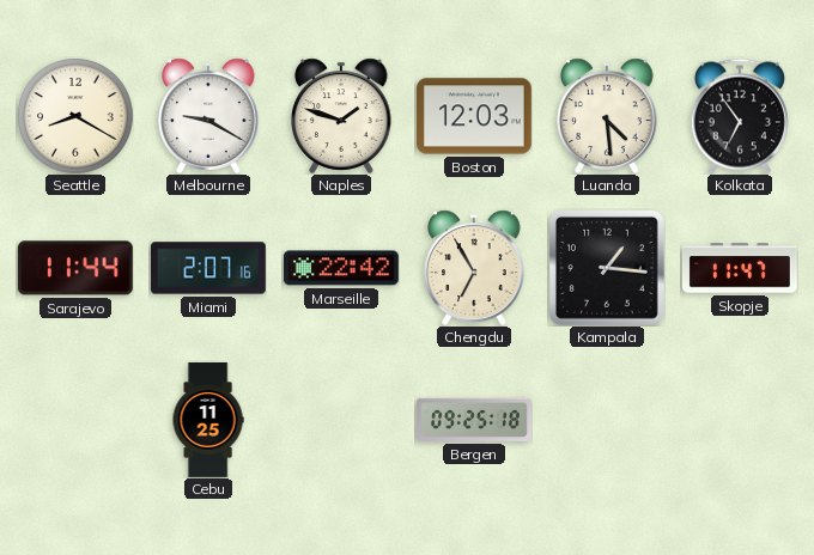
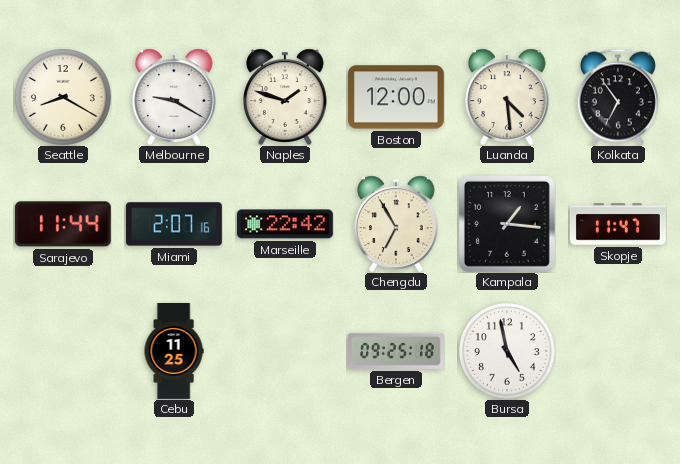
Boston: 12:03 -> 12:00
Bursa: none -> 4:58
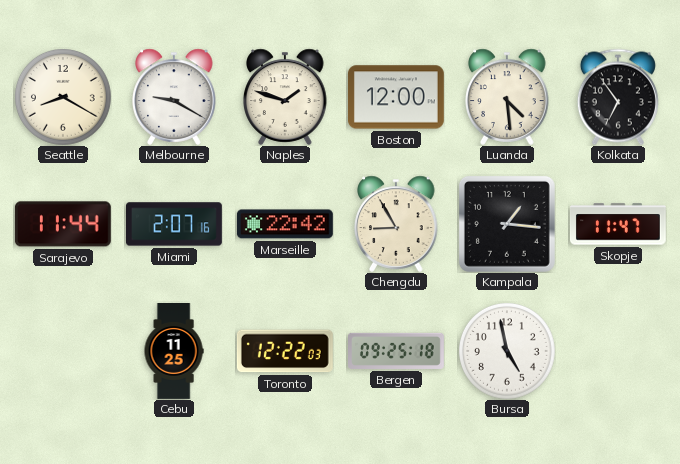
Chengdu: 6:55 -> 8:55
Toronto: none -> 12:22
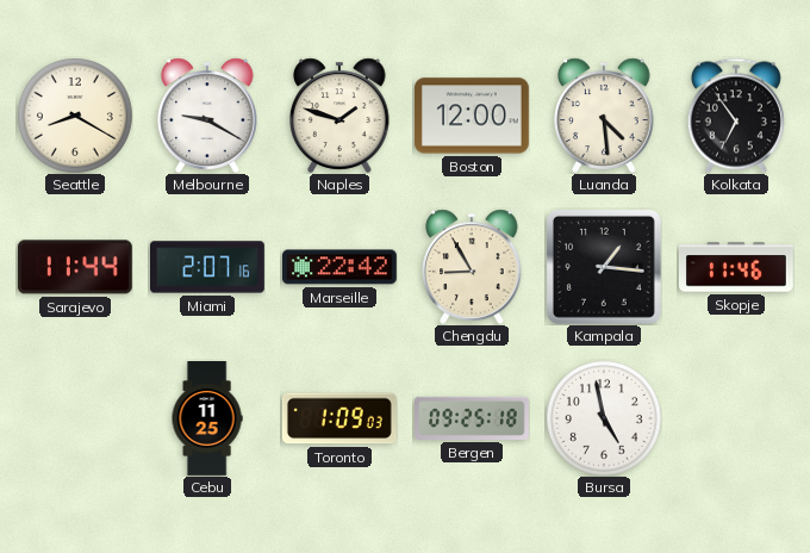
Skopje: 11:47 -> 11:46
Toronto: 12:22 -> 1:09
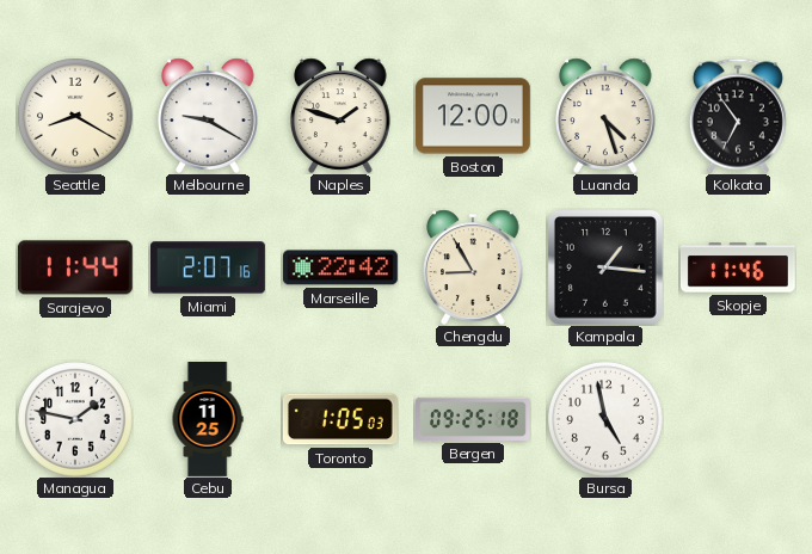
Luanda: 4:29 -> 4:27
Managua: none -> 1:47
Toronto: 1:09 -> 1:05
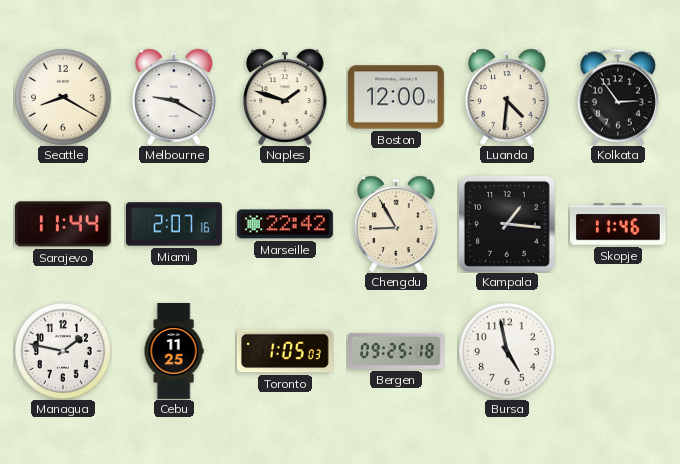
Luanda: 4:27 -> 4:31
Kolkata: 6:54 -> 2:54
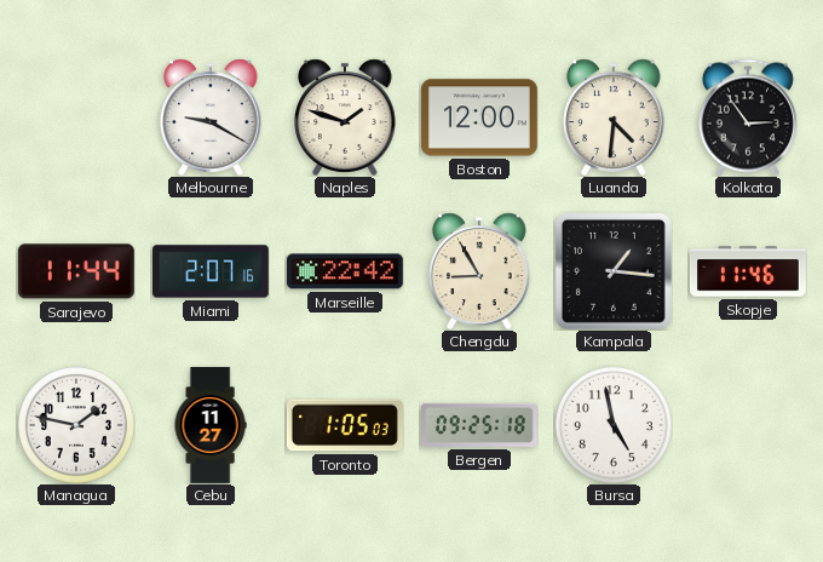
Seattle: 8:20 -> none
Cebu: 11:25 -> 11:27
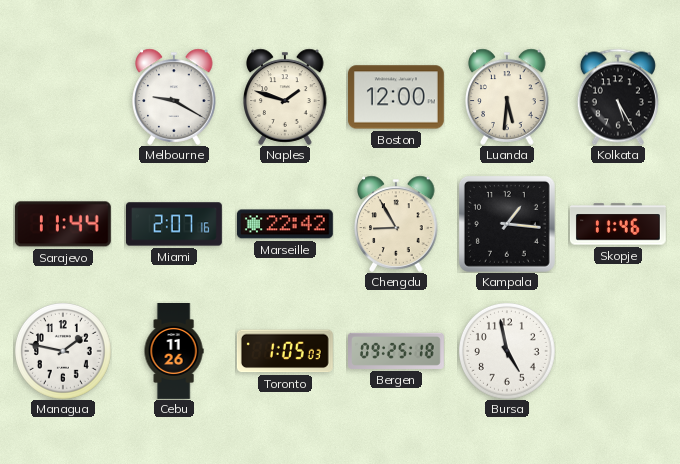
Luanda: 4:31 -> 5:31
Kolkata: 2:54 -> 5:25
Cebu: 11:27 -> 11:26
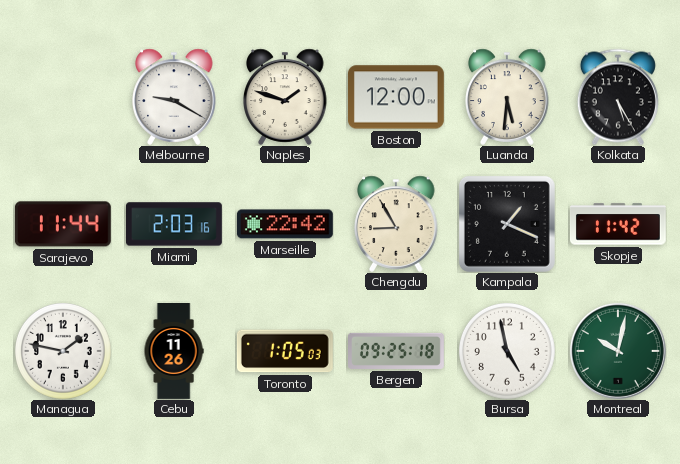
Miami: 2:07 -> 2:03
Kampala: 1:16 -> 1:19
Skopje: 11:46 -> 11:42
Montreal: none -> 10:02
